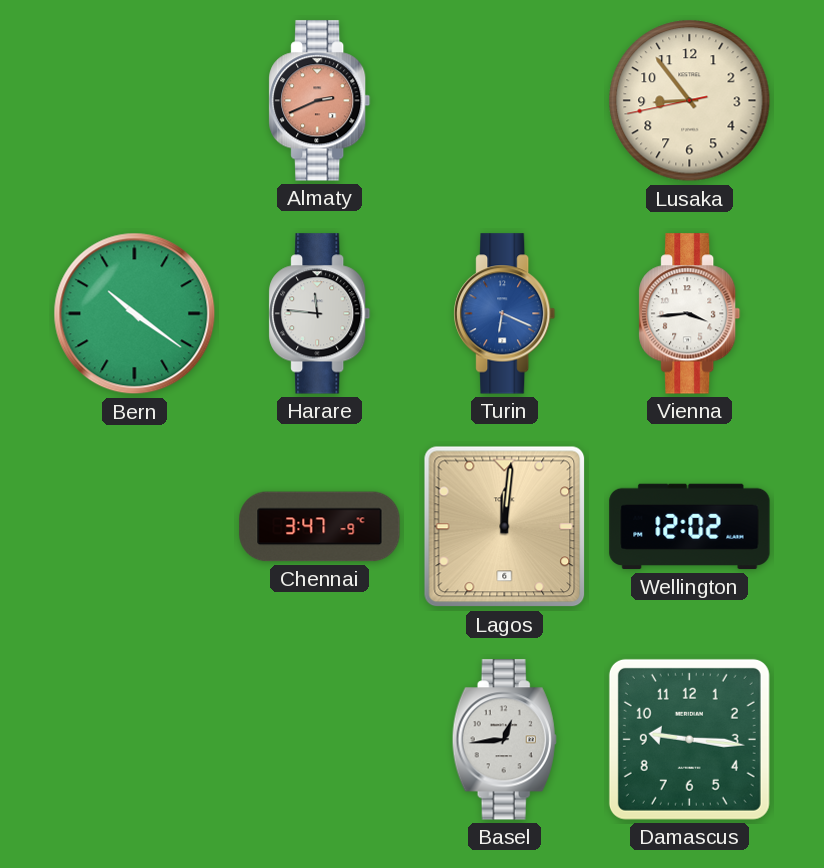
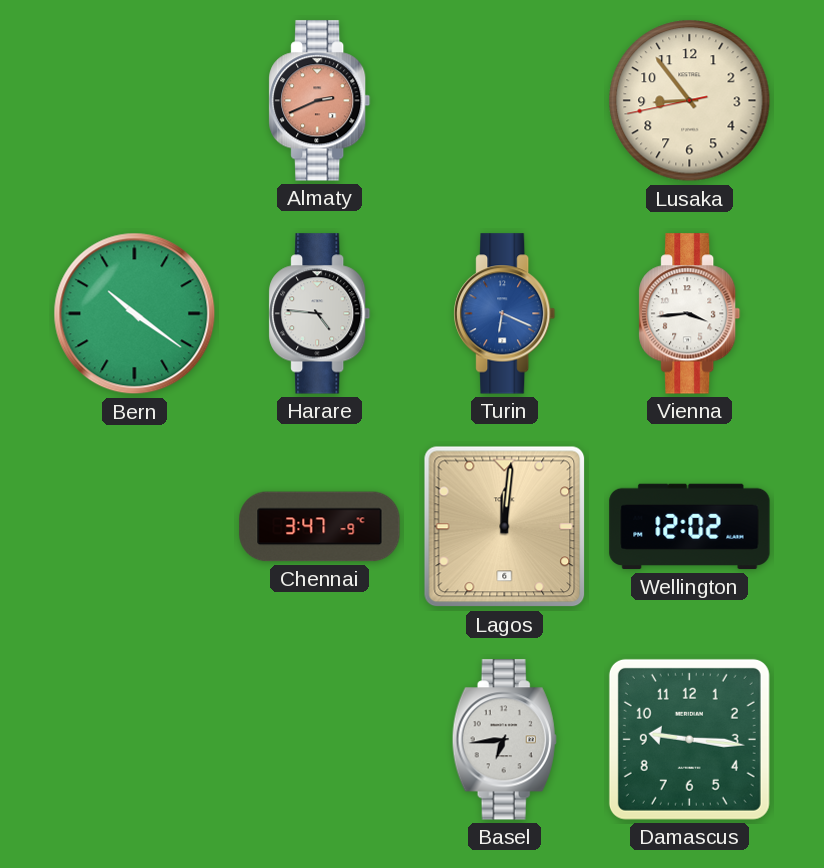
Harare: 11:46 -> 4:46
Basel: 12:44 -> 6:44
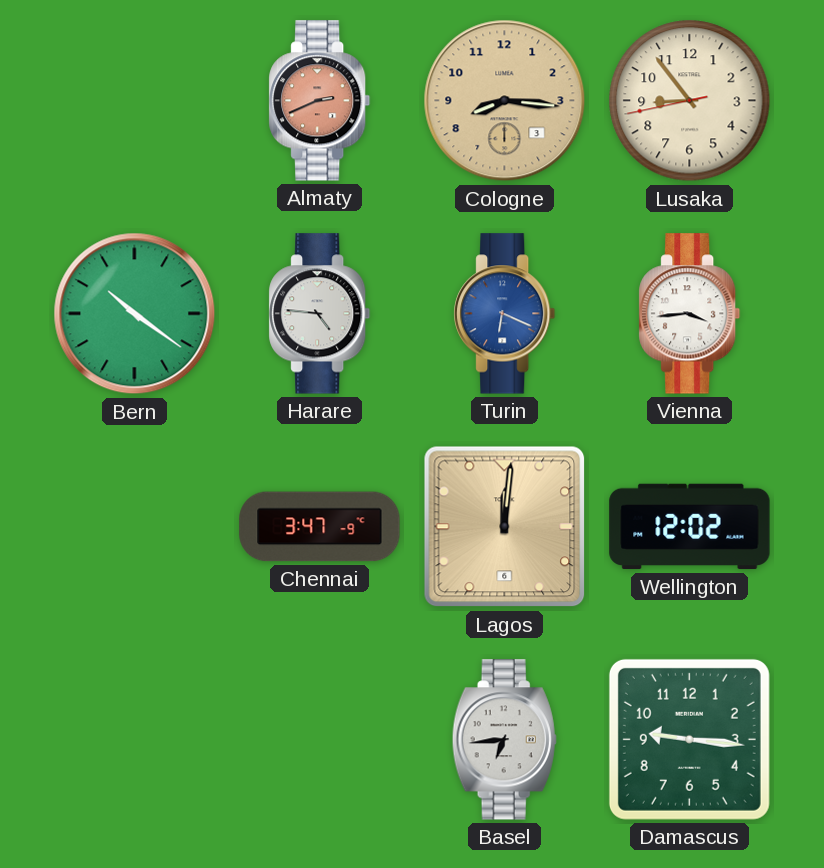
Cologne: none -> 8:16
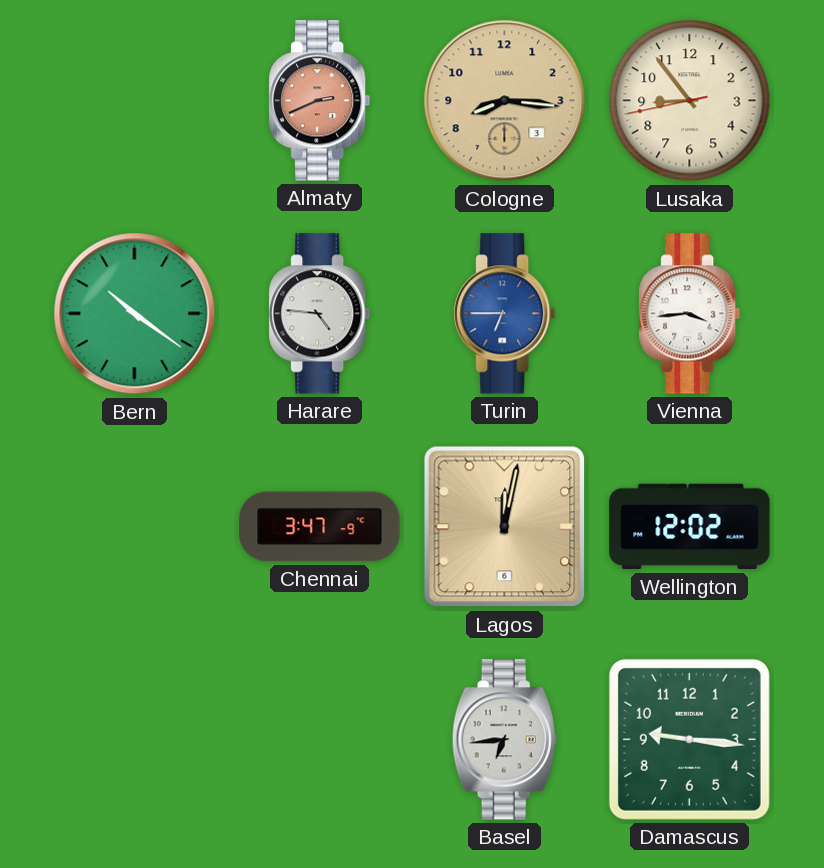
Turin: 6:19 -> 6:45
Lagos: 12:01 -> 12:02
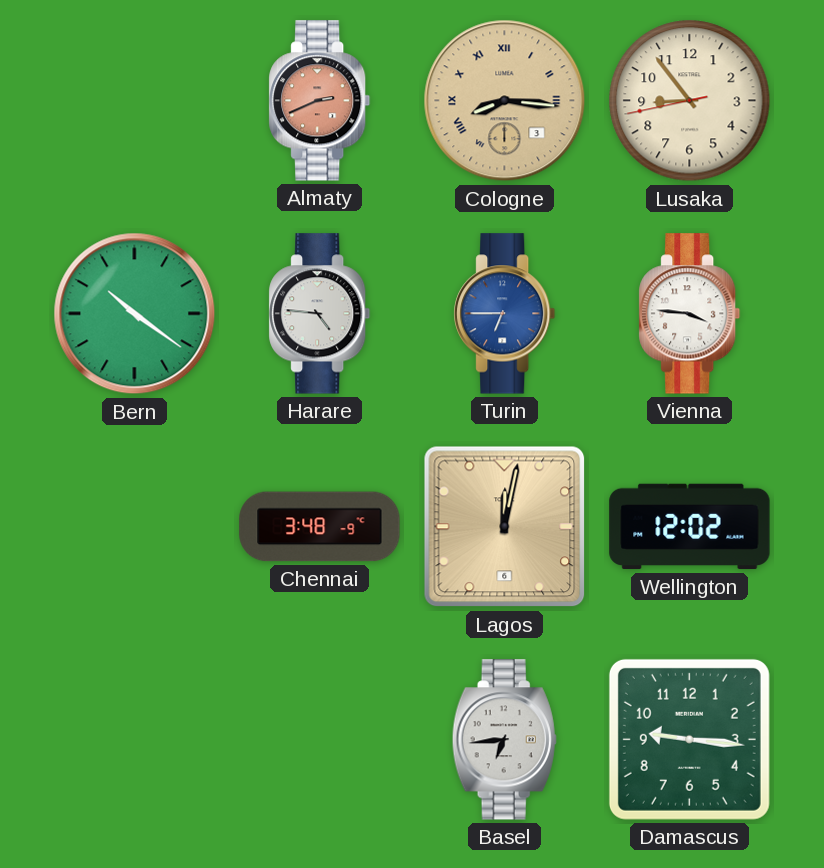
Cologne numerals: Arabic -> Roman
Vienna: 3:44 -> 3:46
Chennai: 3:47 -> 3:48
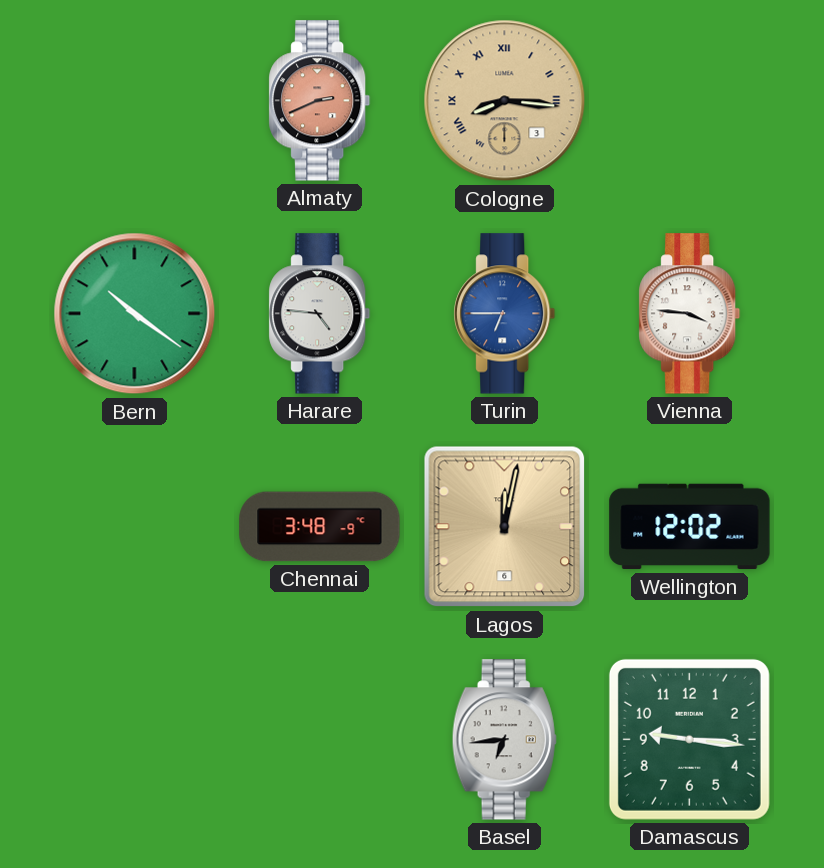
Lusaka: 8:53 -> none
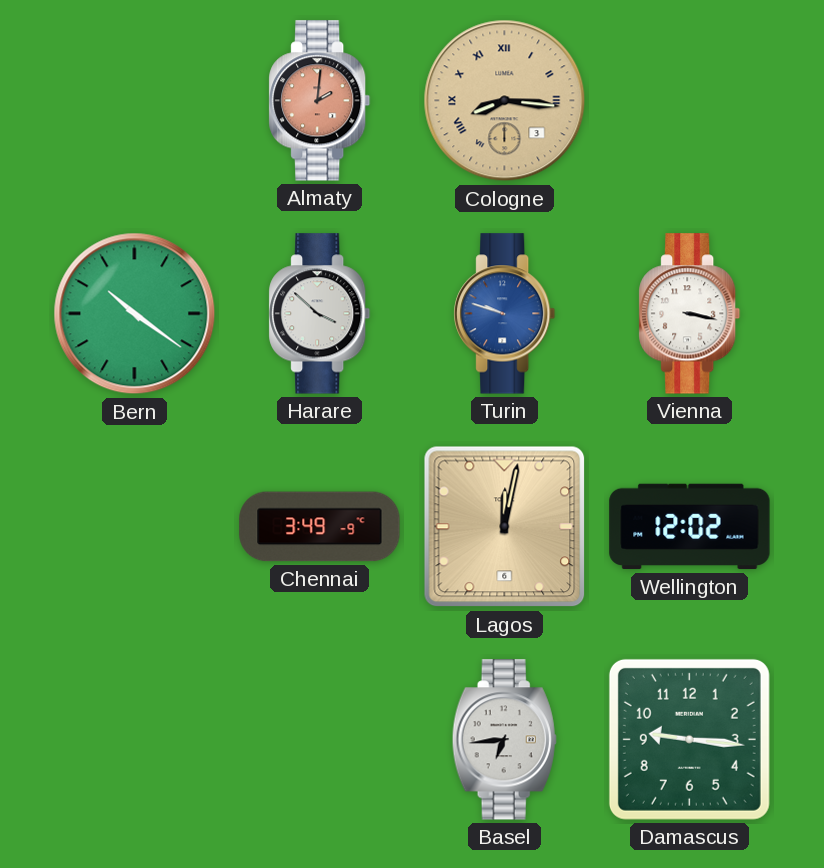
Almaty: 2:41 -> 2:01
Harare: 4:46 -> 3:52
Turin: 6:45 -> 9:48
Vienna: 3:46 -> 3:17
Chennai: 3:48 -> 3:49
